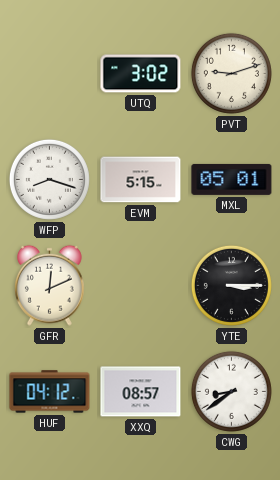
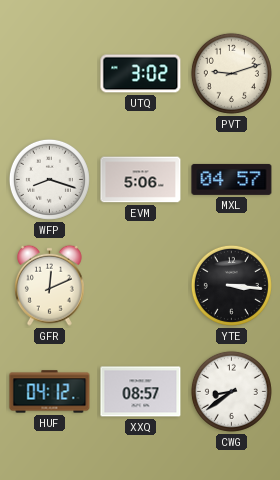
EVM: 5:15 -> 5:06
MXL: 05:01 -> 04:57
YTE: 3:15 -> 3:16
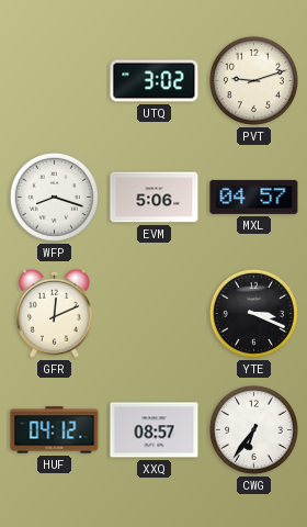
YTE: 3:16 -> 3:19
CWG: 8:39 -> 6:36
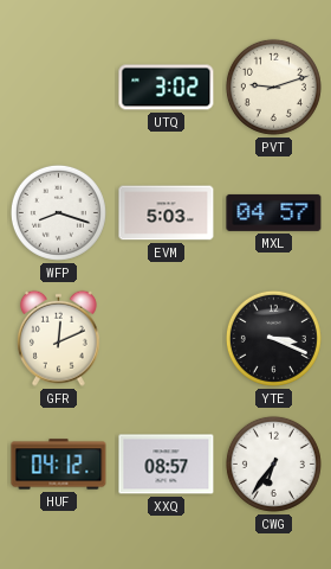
EVM: 5:06 -> 5:03
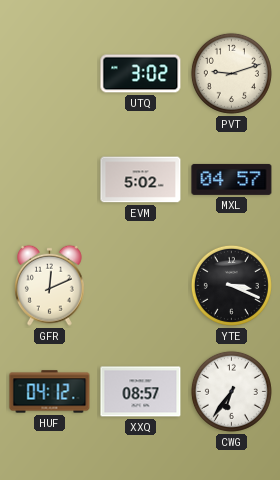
WFP: 8:18 -> none
EVM: 5:03 -> 5:02
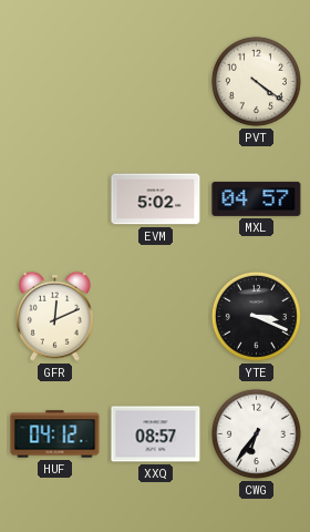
UTQ: 3:02 -> none
PVT: 9:12 -> 4:21
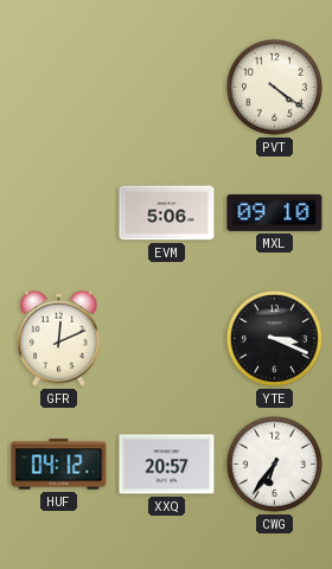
EVM: 5:02 -> 5:06
MXL: 04:57 -> 09:10
XXQ: 08:57 -> 20:57
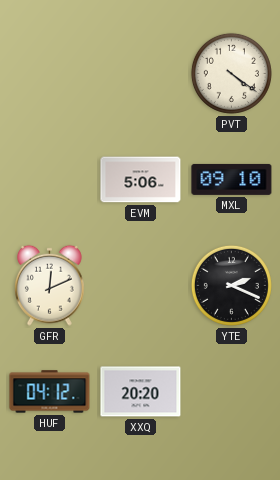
YTE: 3:19 -> 2:19
XXQ: 20:57 -> 20:20
CWG: 6:36 -> none
